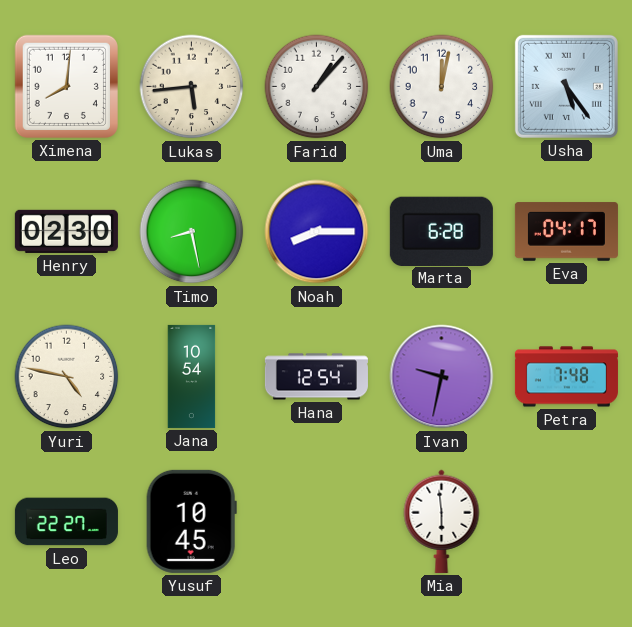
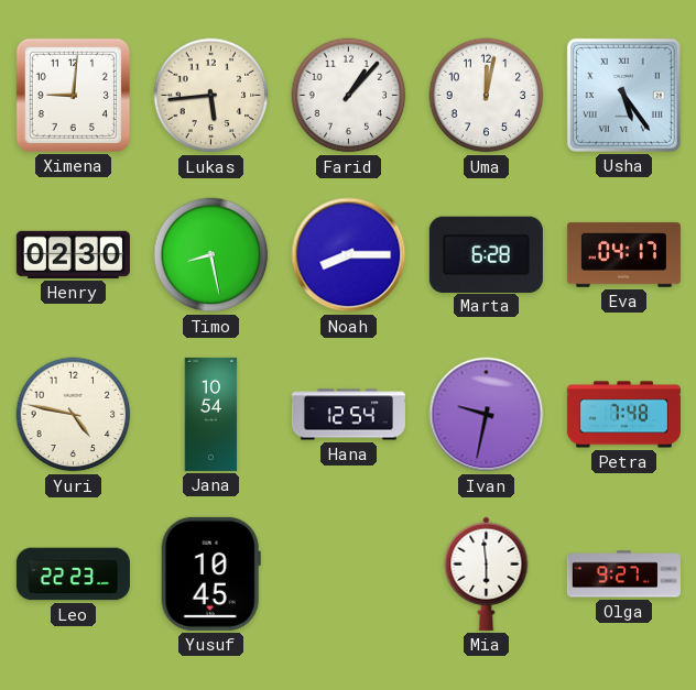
Ximena: 8:01 -> 9:01
Leo: 22:27 -> 22:23
Olga: none -> 9:27
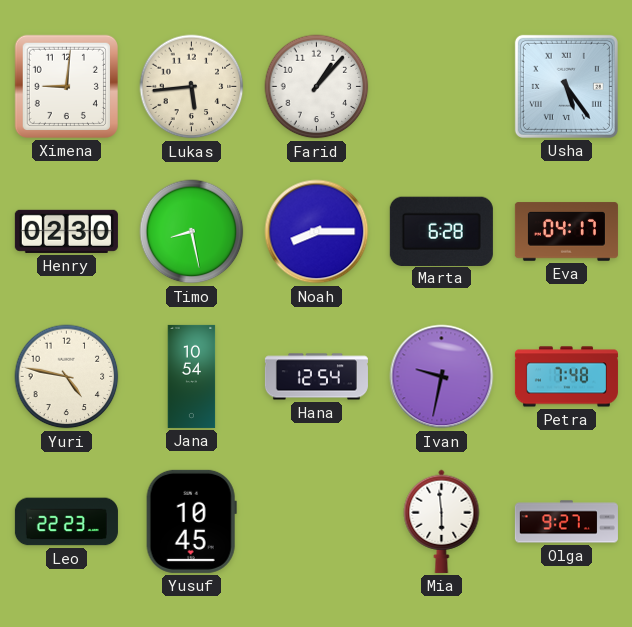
Uma: 12:02 -> none
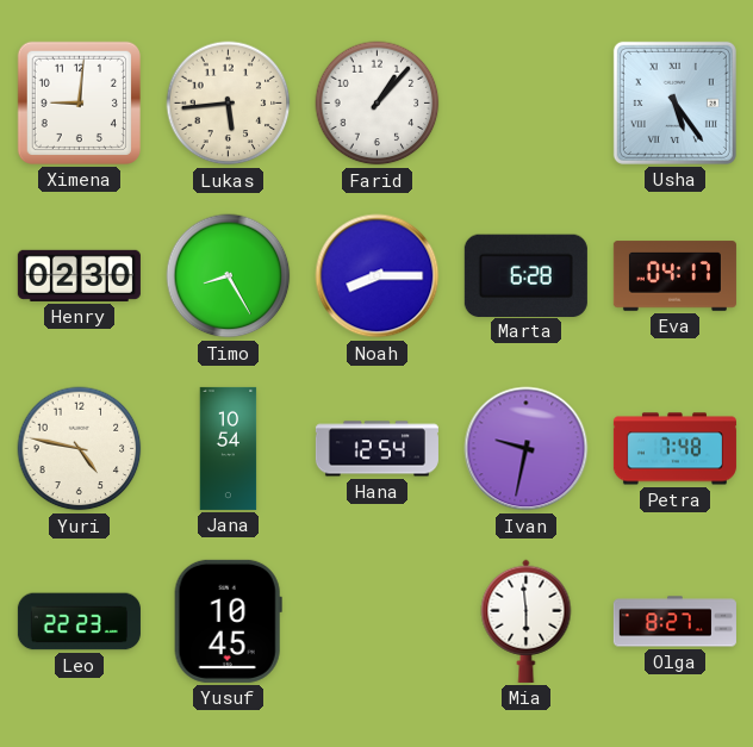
Timo: 8:28 -> 8:25
Olga: 9:27 -> 8:27
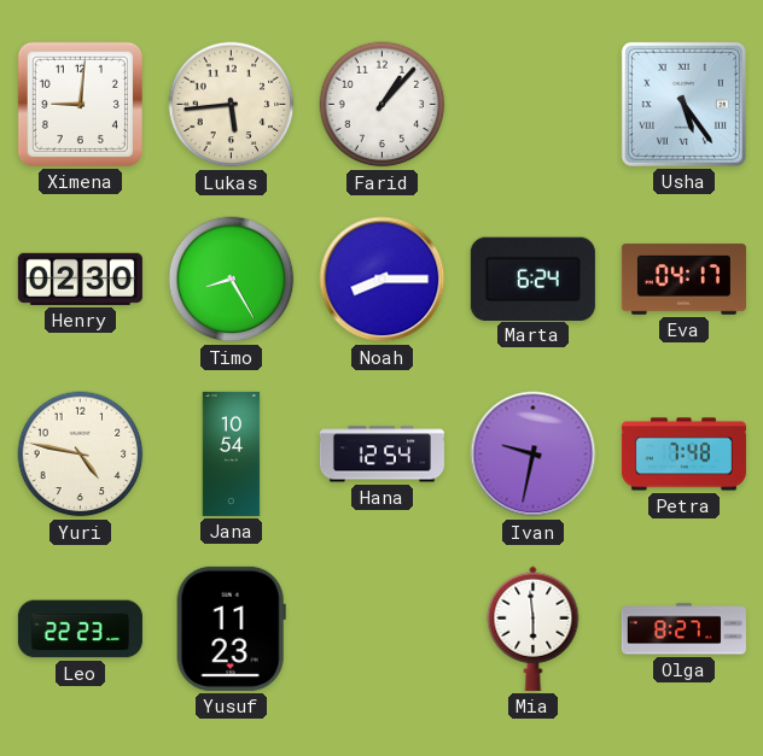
Marta: 6:28 -> 6:24
Yusuf: 10:45 -> 11:23
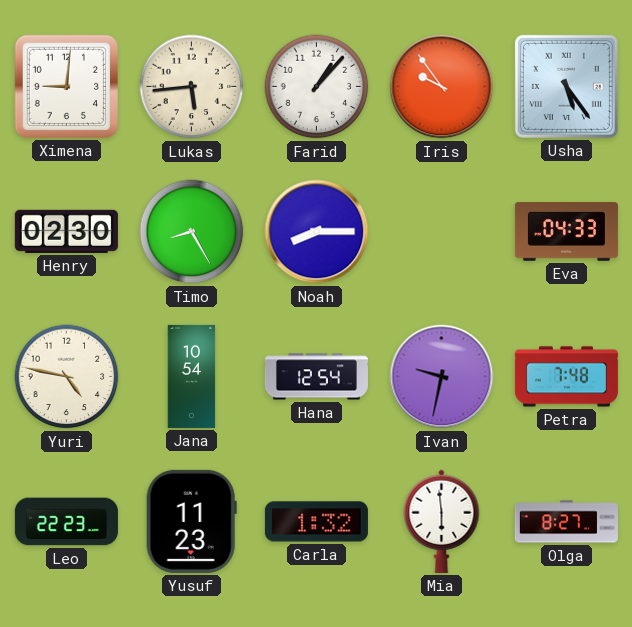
Iris: none -> 9:54
Marta: 6:24 -> none
Eva: 04:17 -> 04:33
Carla: none -> 1:32
